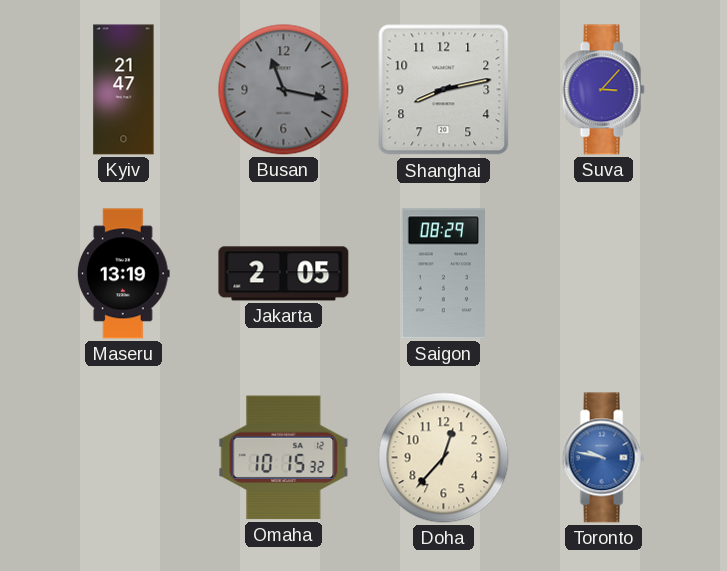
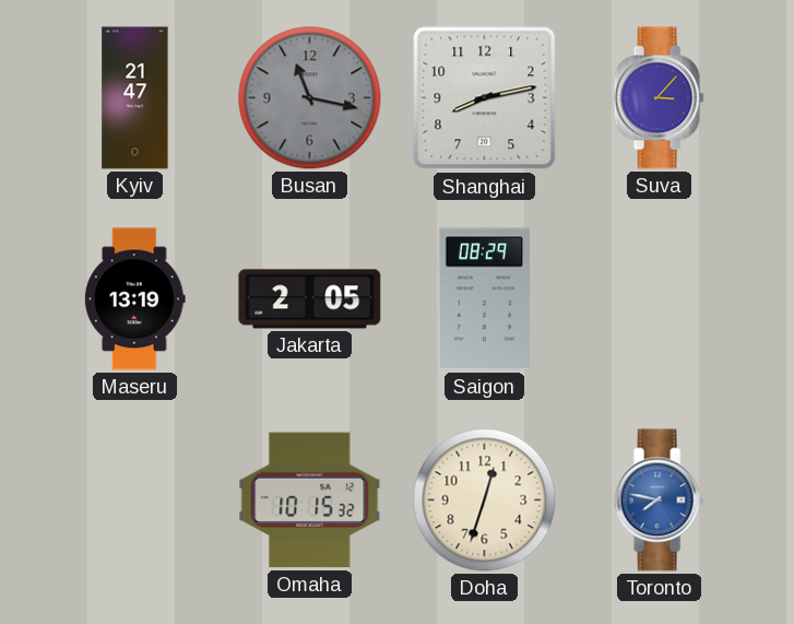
Doha: 12:37 -> 12:33
Toronto: 9:47 -> 7:47
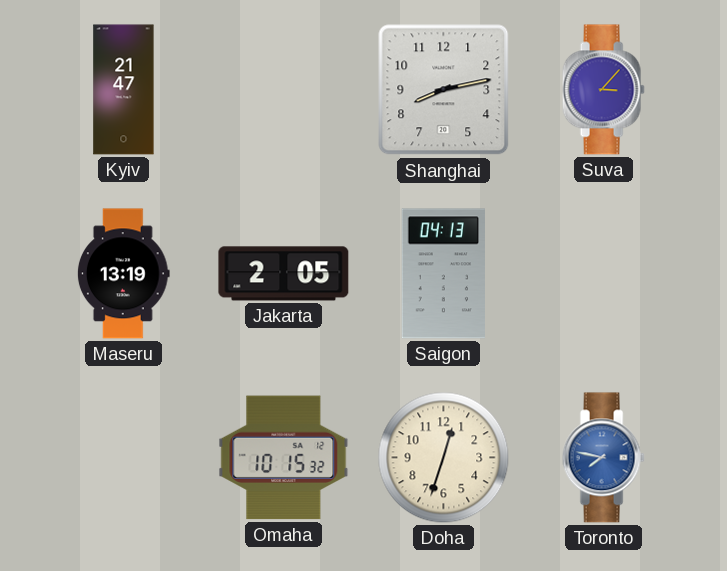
Busan: 11:17 -> none
Saigon: 08:29 -> 04:13
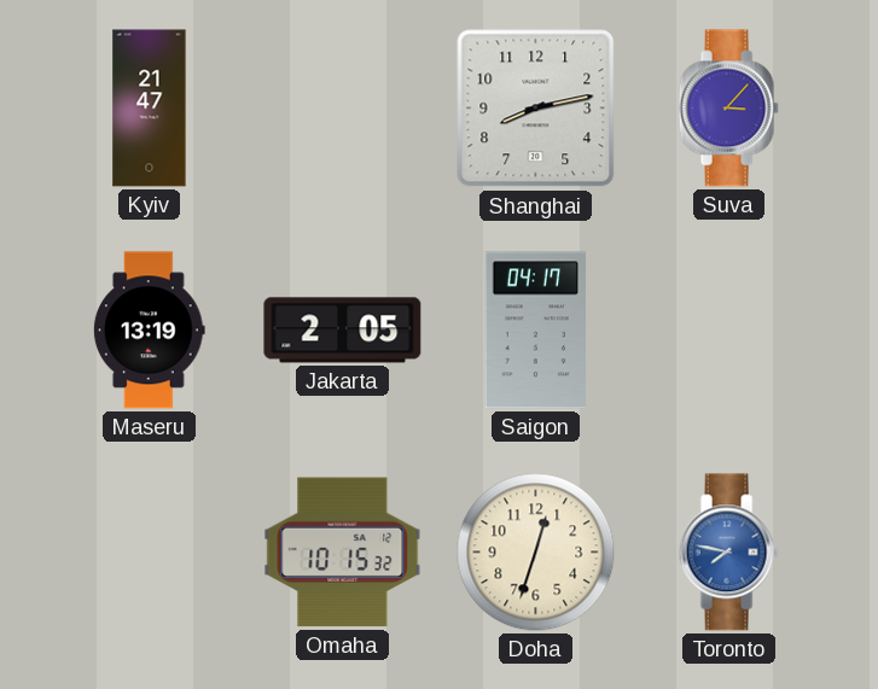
Saigon: 04:13 -> 04:17
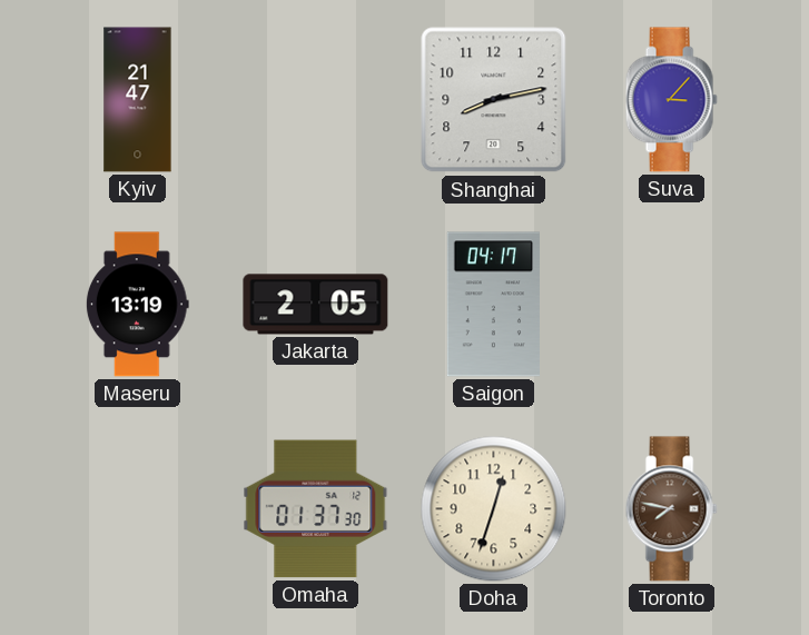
Omaha: 10:15 -> 01:37
Toronto dial: blue -> brown
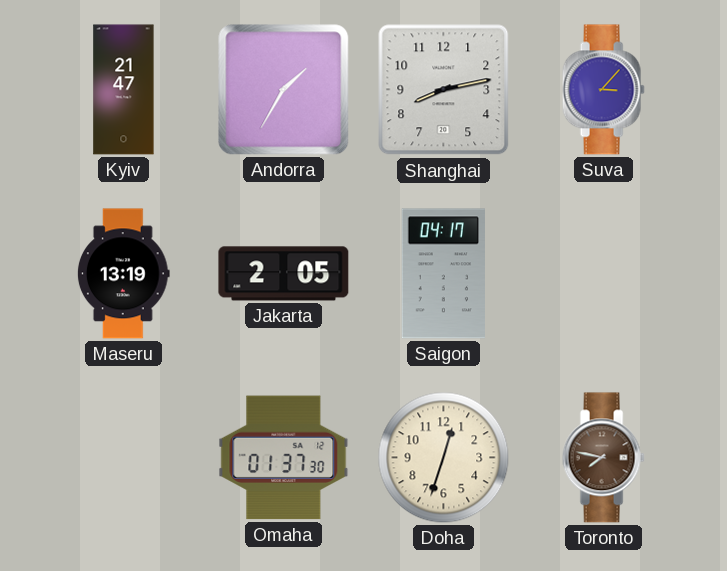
Andorra: none -> 1:35
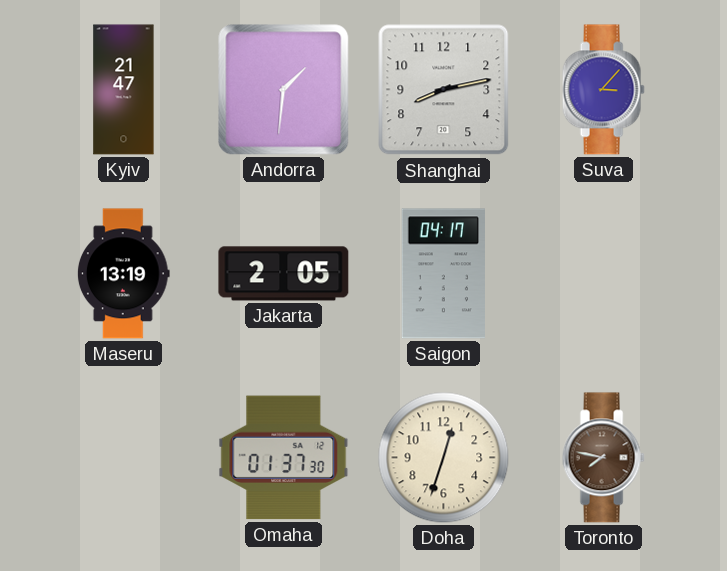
Andorra: 1:35 -> 1:31
